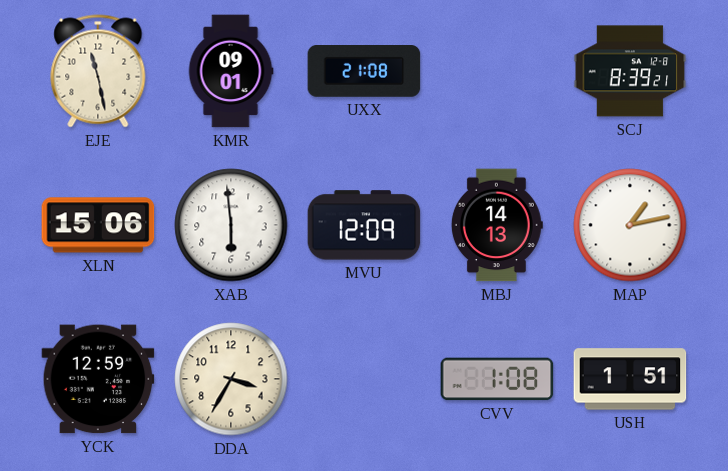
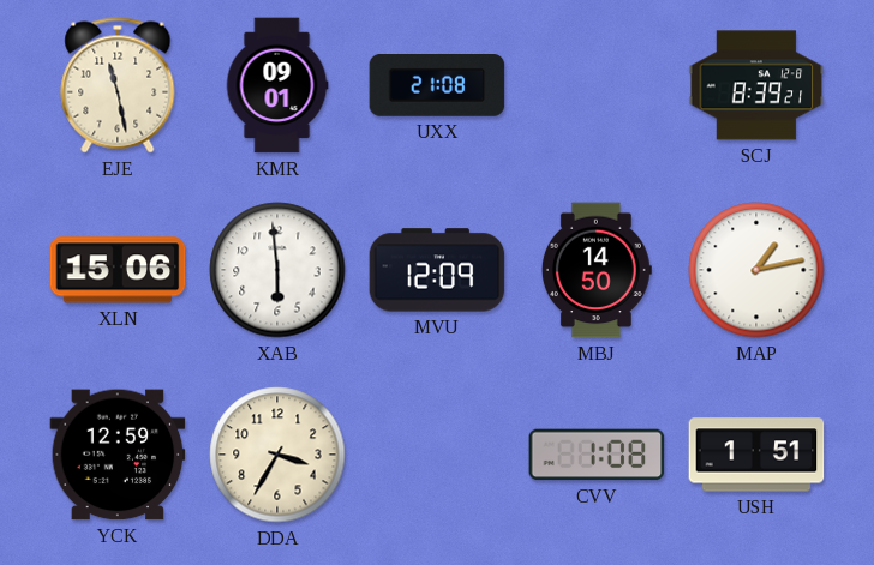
MBJ: 14:13 -> 14:50
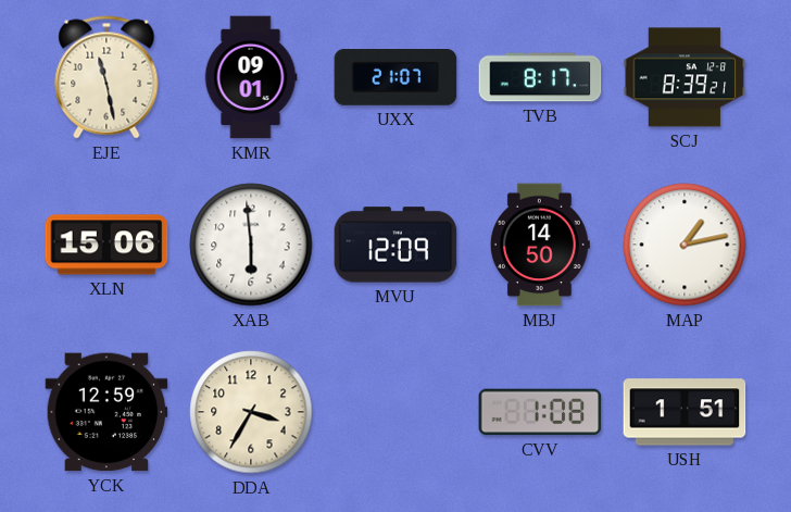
UXX: 21:08 -> 21:07
TVB: none -> 8:17
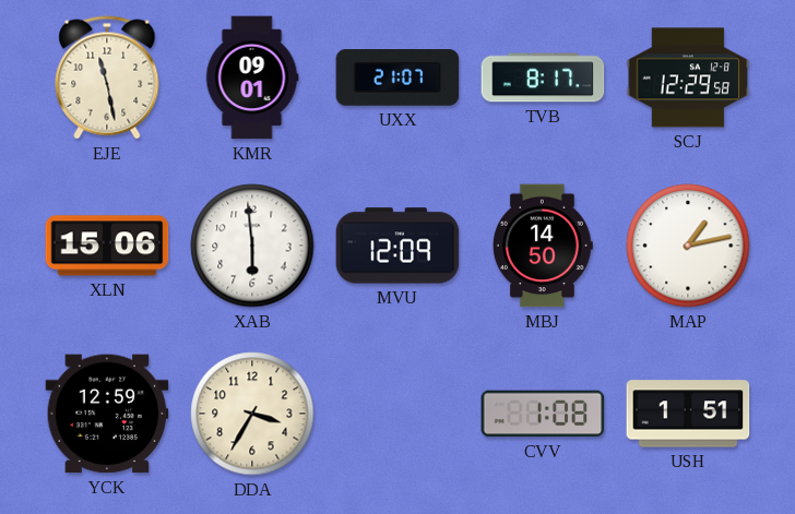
SCJ: 8:39 -> 12:29
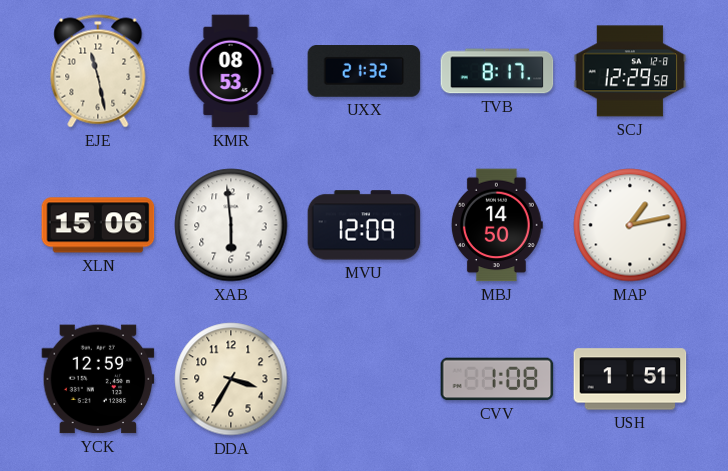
KMR: 09:01 -> 08:53
UXX: 21:07 -> 21:32
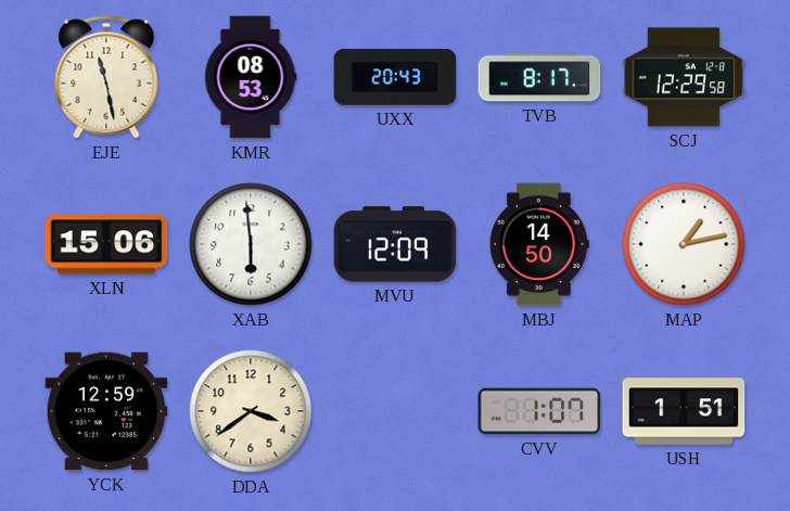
UXX: 21:32 -> 20:43
DDA: 3:35 -> 3:39
CVV: 1:08 -> 1:07
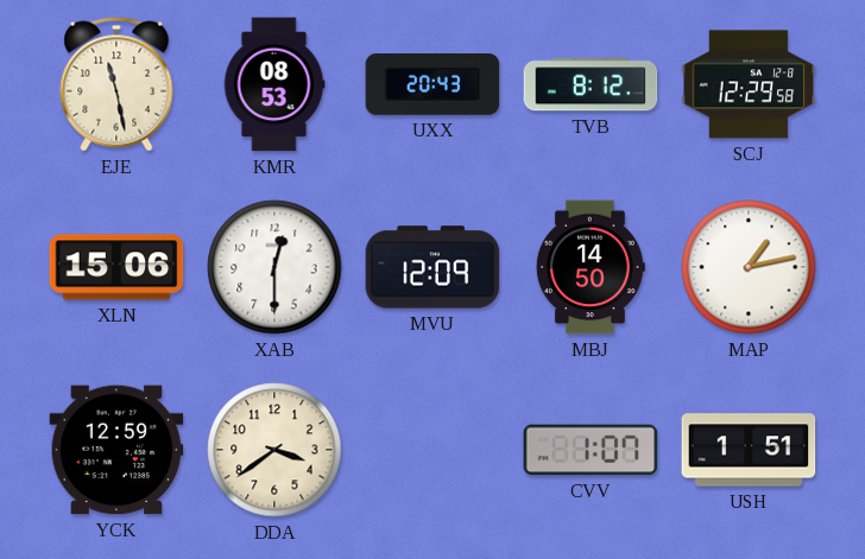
TVB: 8:17 -> 8:12
XAB: 5:59 -> 12:30
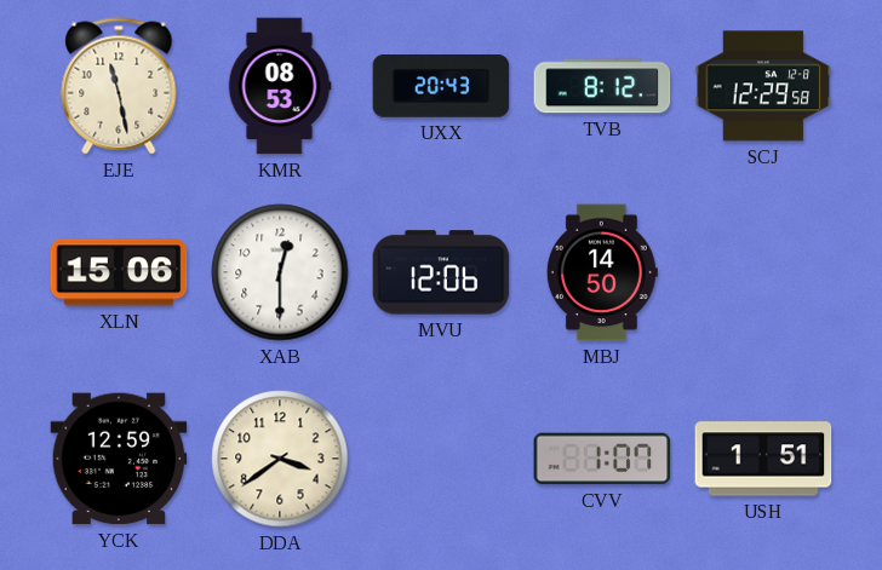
MVU: 12:09 -> 12:06
MAP: 1:13 -> none
